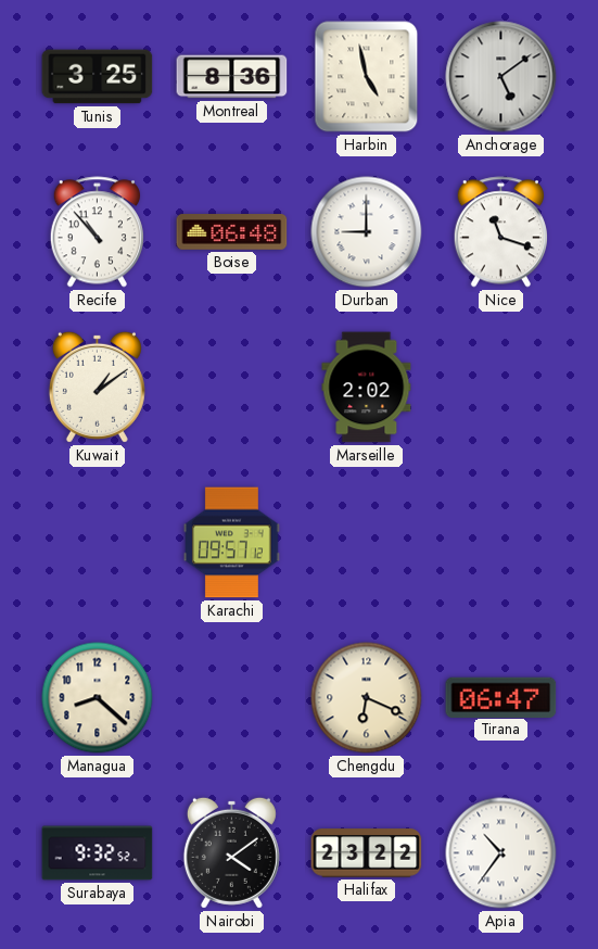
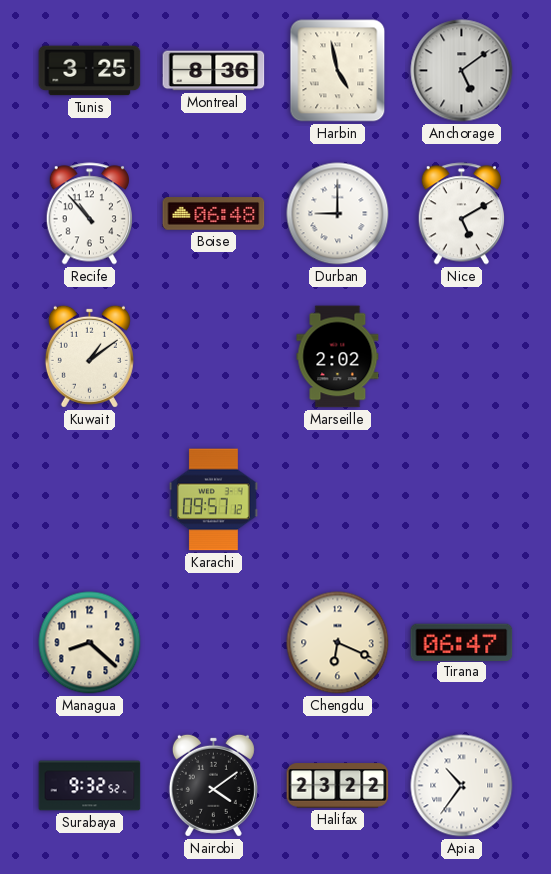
Nice: 11:18 -> 5:10
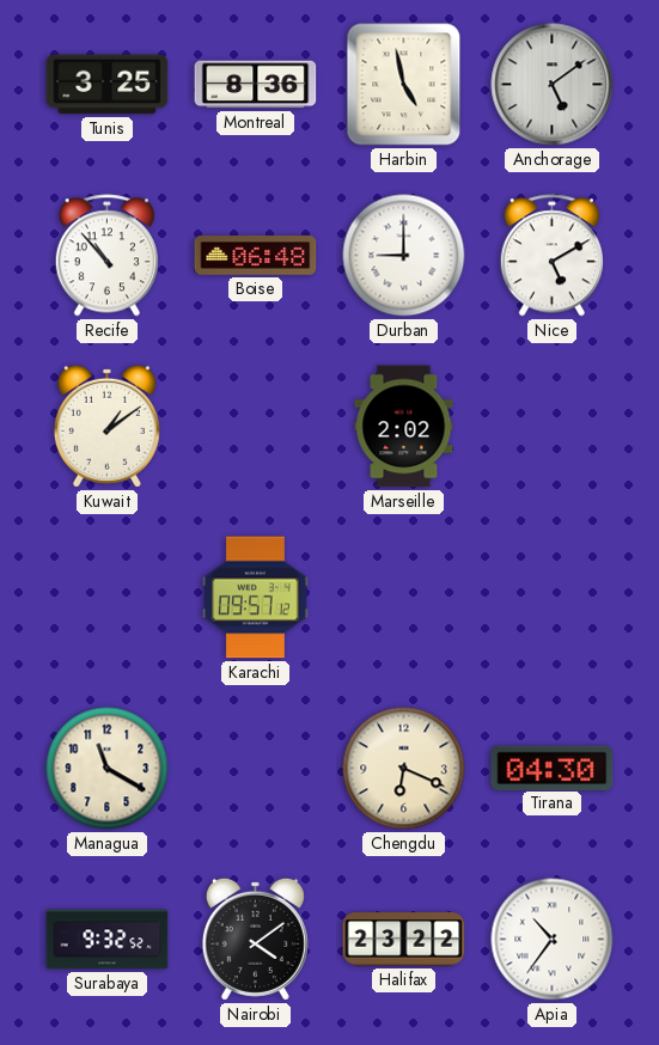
Managua: 8:22 -> 11:20
Tirana: 06:47 -> 04:30
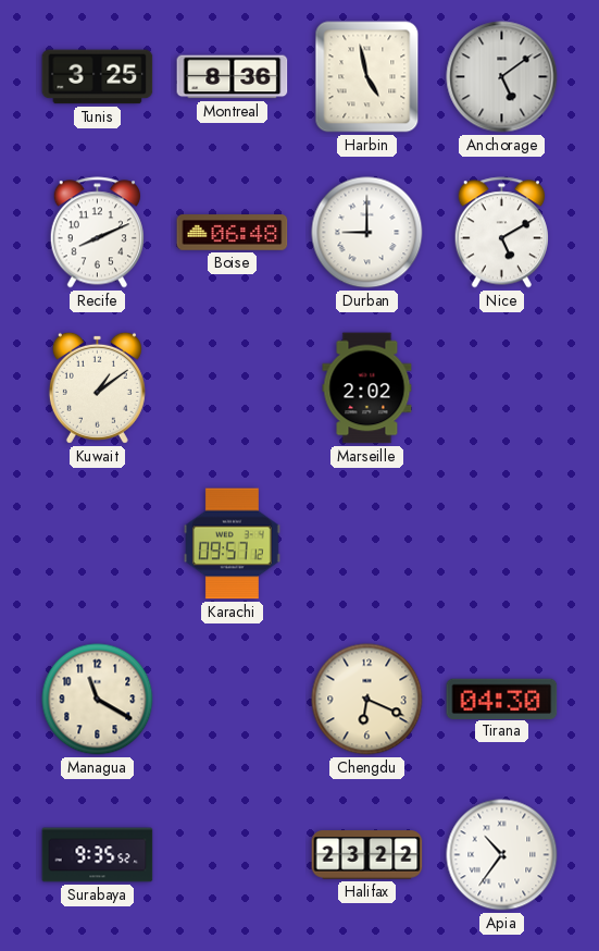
Recife: 10:53 -> 8:11
Surabaya: 9:32 -> 9:35
Nairobi: 4:09 -> none
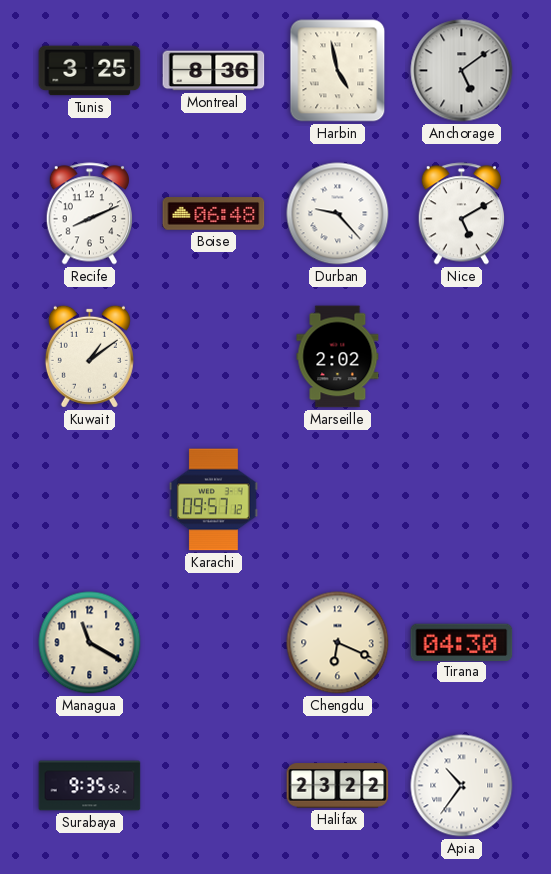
Durban: 9:00 -> 9:23
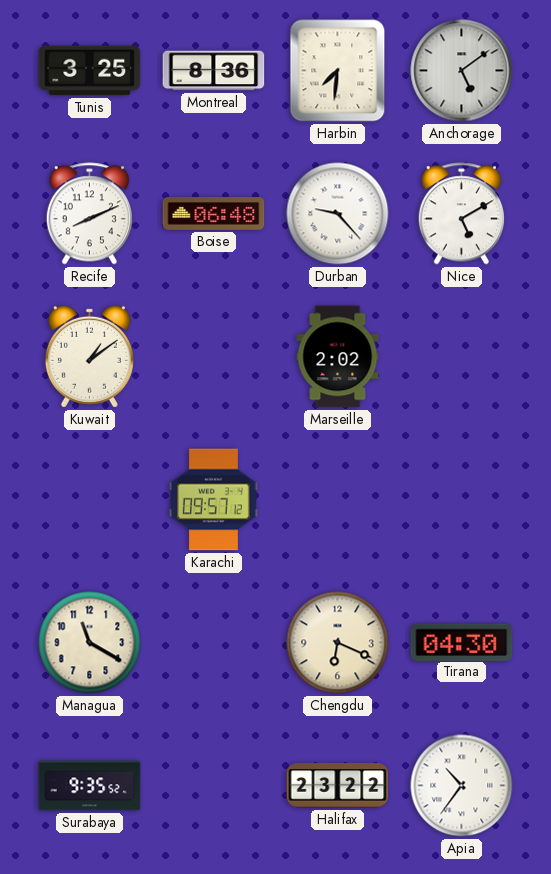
Harbin: 4:58 -> 7:31
